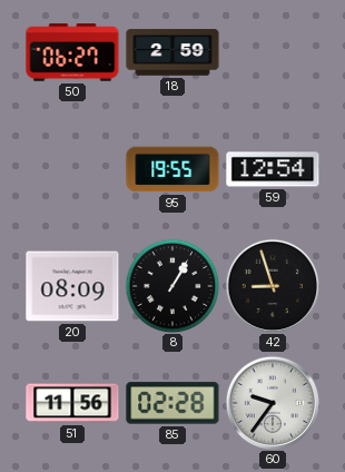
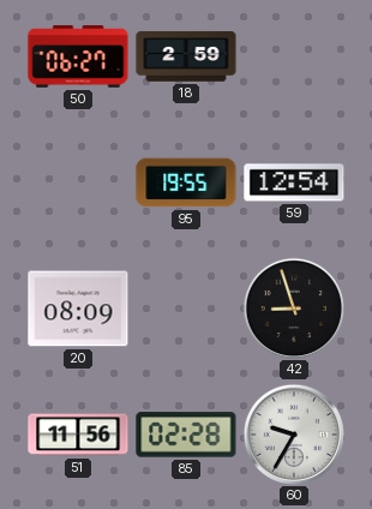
8: 1:05 -> none
60: 9:36 -> 9:35
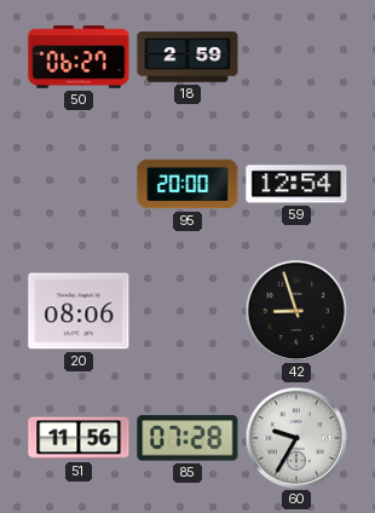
95: 19:55 -> 20:00
20: 08:09 -> 08:06
85: 02:28 -> 07:28
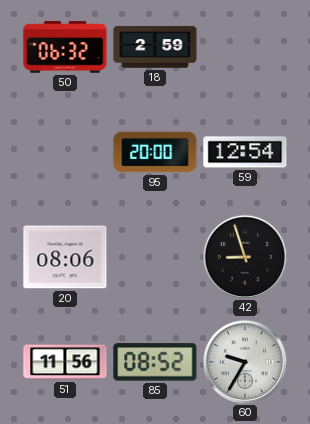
50: 06:27 -> 06:32
85: 07:28 -> 08:52
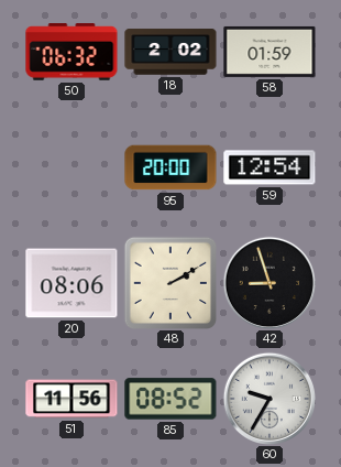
18: 2:59 -> 2:02
58: none -> 01:59
48: none -> 2:10
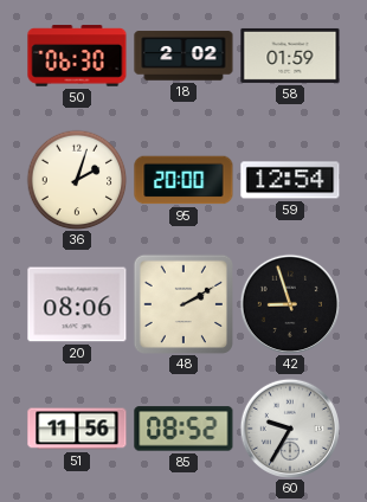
50: 06:32 -> 06:30
36: none -> 2:03
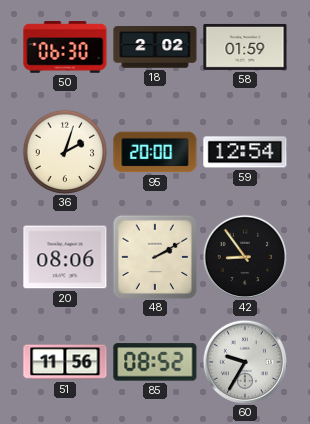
42: 8:57 -> 8:54
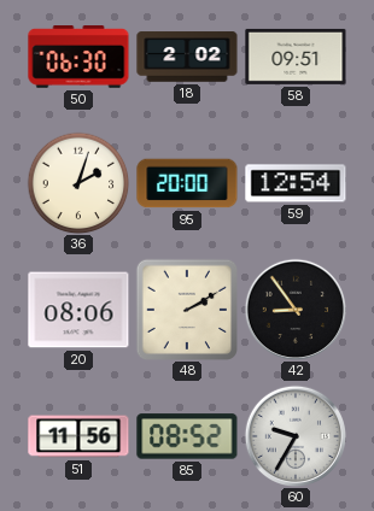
58: 01:59 -> 09:51
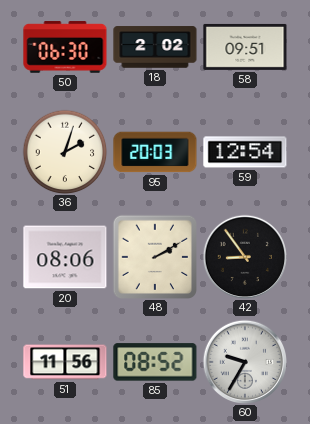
95: 20:00 -> 20:03
